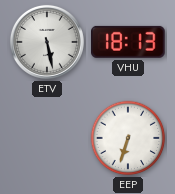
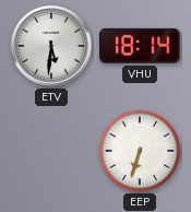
ETV: 5:28 -> 5:31
VHU: 18:13 -> 18:14
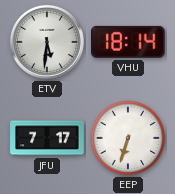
JFU: none -> 7:17
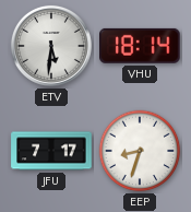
EEP: 6:33 -> 8:33
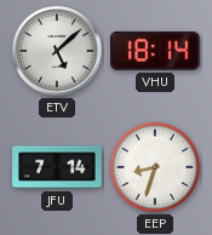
ETV: 5:31 -> 5:08
JFU: 7:17 -> 7:14
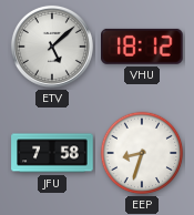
VHU: 18:14 -> 18:12
JFU: 7:14 -> 7:58
